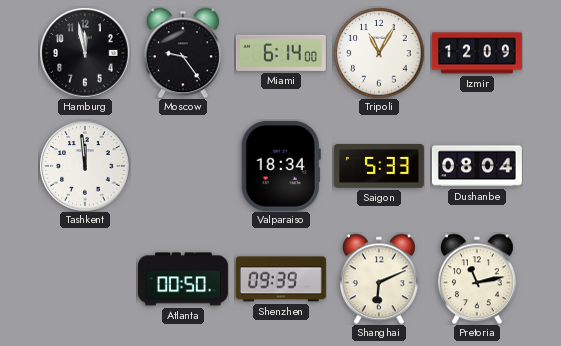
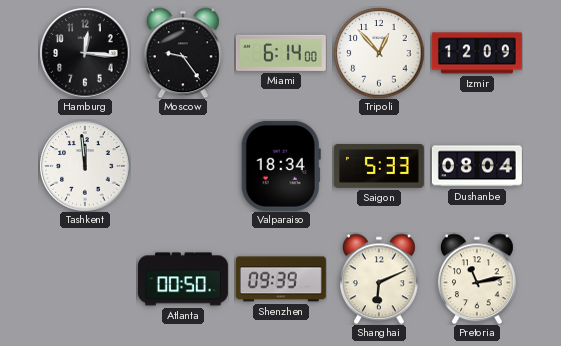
Hamburg: 11:58 -> 12:16
Tripoli: 11:05 -> 12:53
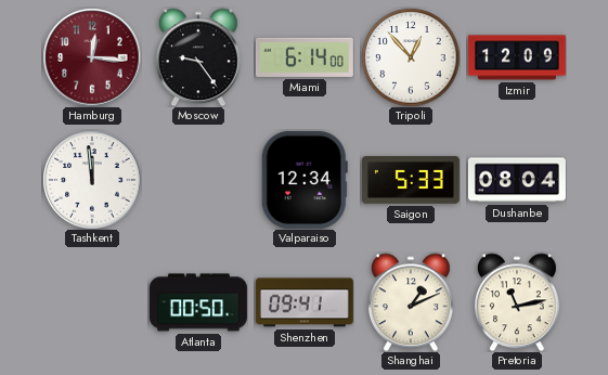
Hamburg dial: black -> burgundy
Valparaiso: 18:34 -> 12:34
Shenzhen: 09:39 -> 09:41
Shanghai: 6:11 -> 1:11
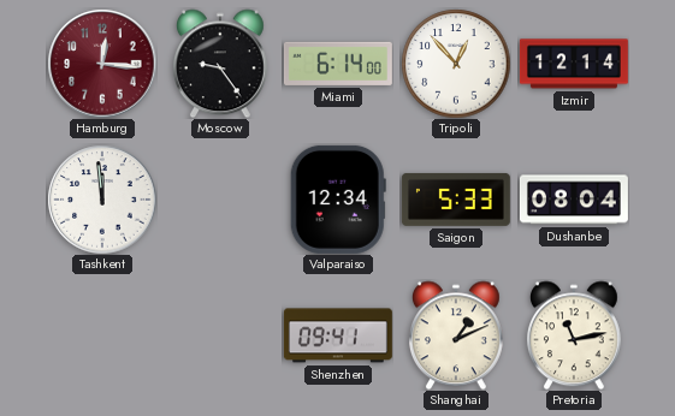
Izmir: 12:09 -> 12:14
Atlanta: 00:50 -> none
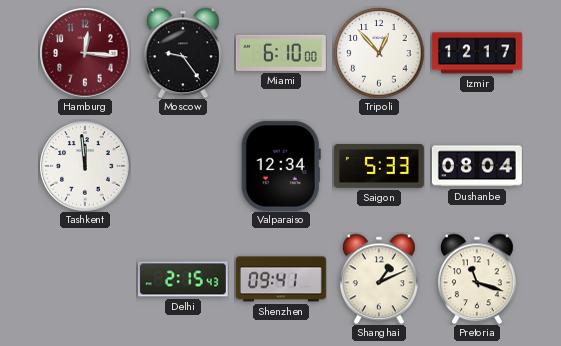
Miami: 6:14 -> 6:10
Izmir: 12:14 -> 12:17
Delhi: none -> 2:15
Pretoria: 11:13 -> 11:18
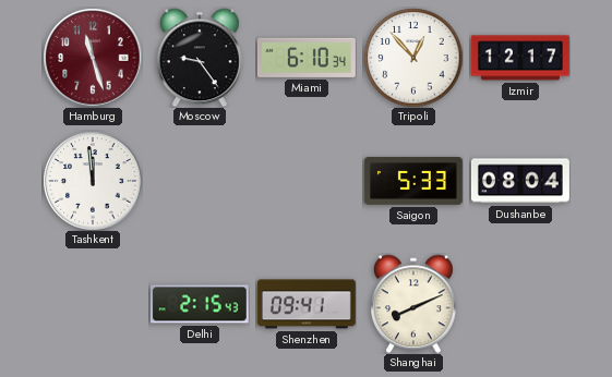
Hamburg: 12:16 -> 11:27
Miami: 6:10:00 -> 6:10:34
Valparaiso: 12:34 -> none
Shanghai: 1:11 -> 8:11
Pretoria: 11:18 -> none
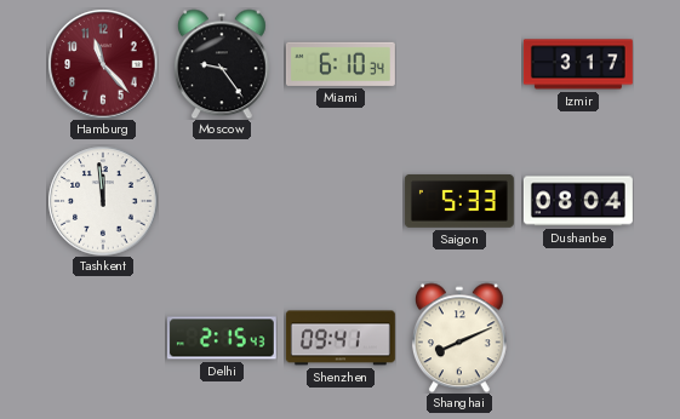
Hamburg: 11:27 -> 11:23
Tripoli: 12:53 -> none
Izmir: 12:17 -> 3:17
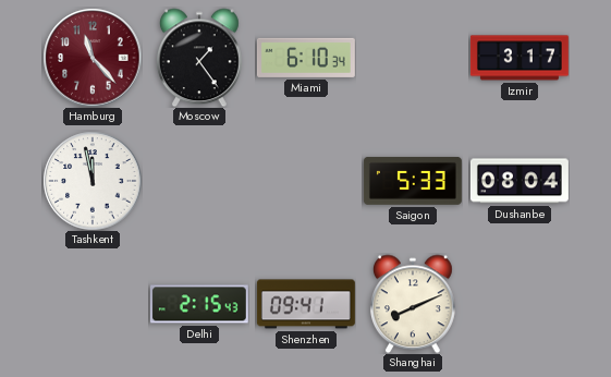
Moscow: 9:24 -> 1:24
Tashkent: 11:59 -> 11:58
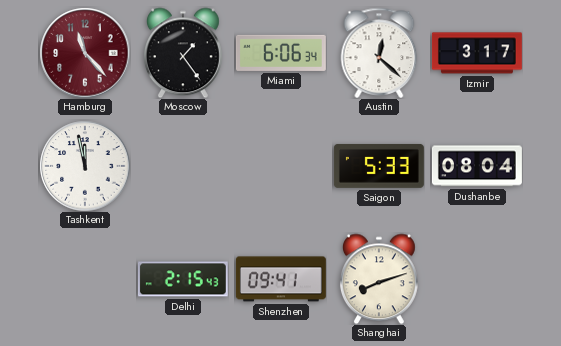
Miami: 6:10 -> 6:06
Austin: none -> 12:22
Shanghai: 8:11 -> 8:12
